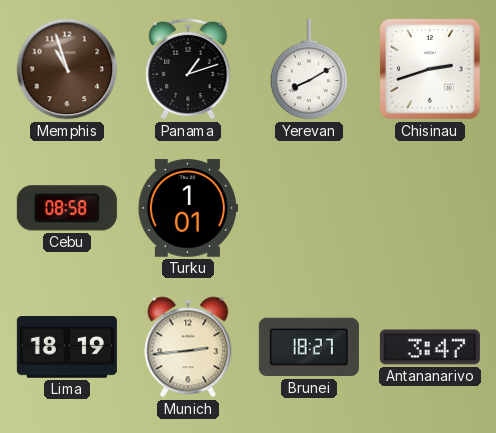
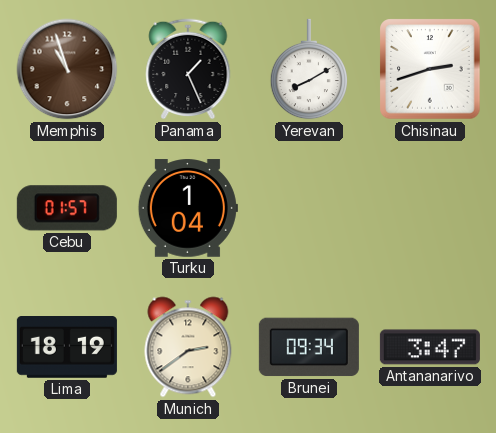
Panama: 1:12 -> 1:26
Cebu: 08:58 -> 01:57
Turku: 1:01 -> 1:04
Munich: 2:44 -> 2:39
Brunei: 18:27 -> 09:34
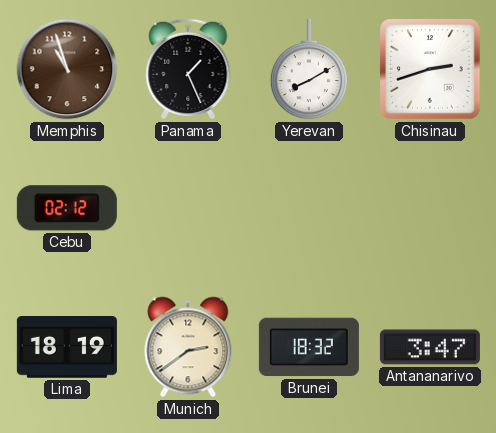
Cebu: 01:57 -> 02:12
Turku: 1:04 -> none
Brunei: 09:34 -> 18:32
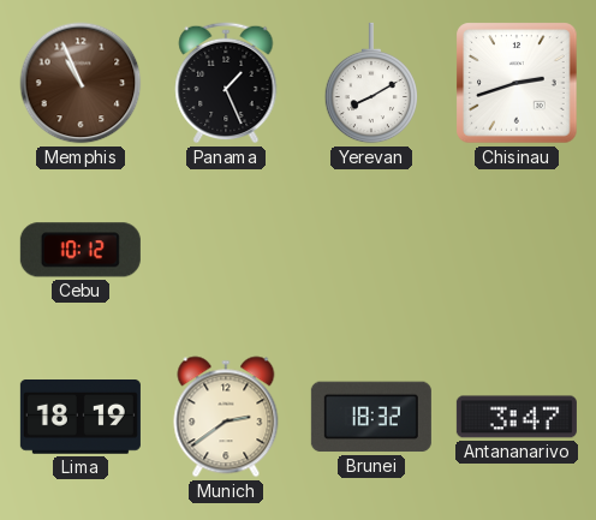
Memphis: 10:57 -> 10:56
Cebu: 02:12 -> 10:12
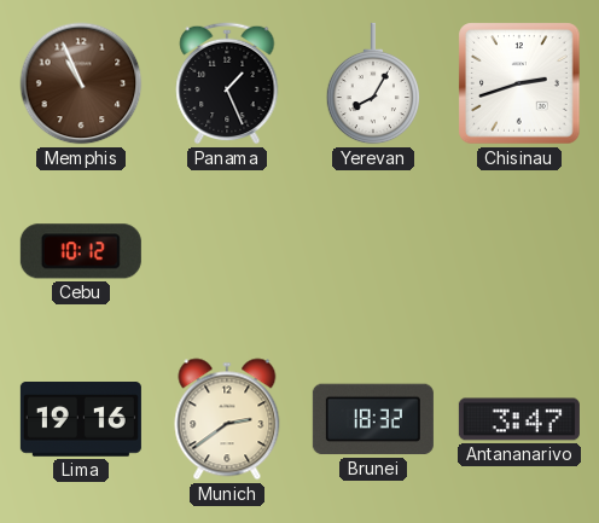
Yerevan: 8:10 -> 8:05
Lima: 18:19 -> 19:16
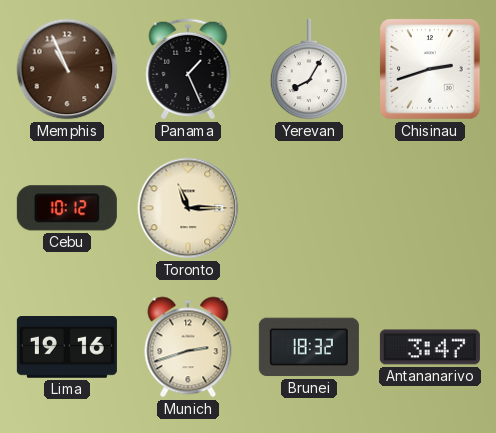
Toronto: none -> 11:15
Munich: 2:39 -> 2:42
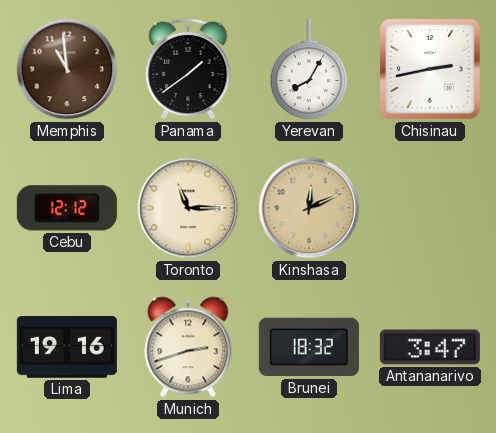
Memphis: 10:56 -> 10:59
Panama: 1:26 -> 1:39
Chisinau: 2:42 -> 2:43
Cebu: 10:12 -> 12:12
Kinshasa: none -> 12:11
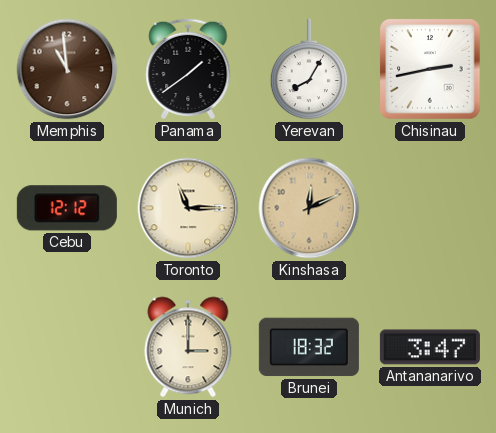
Lima: 19:16 -> none
Munich: 2:42 -> 3:00
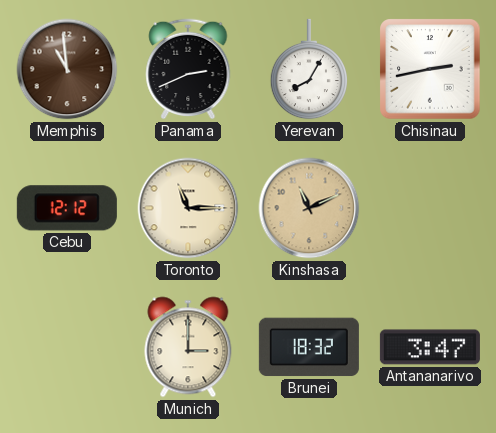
Panama: 1:39 -> 2:41
Kinshasa: 12:11 -> 11:11
